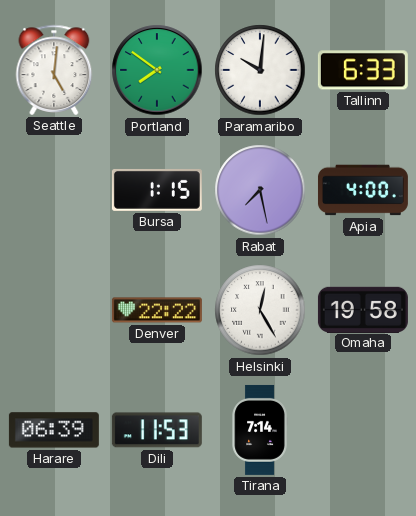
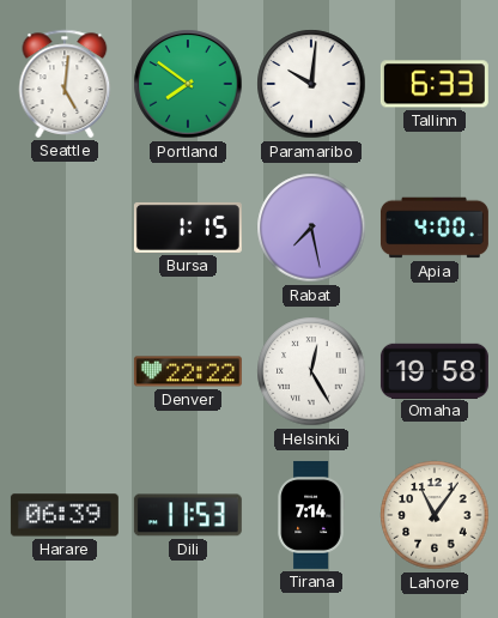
Lahore: none -> 11:06
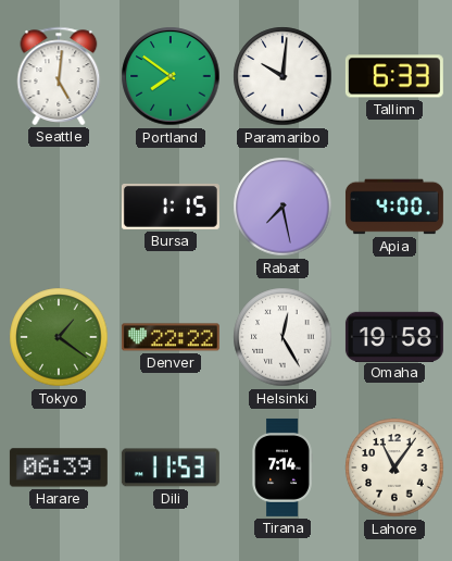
Tokyo: none -> 1:21
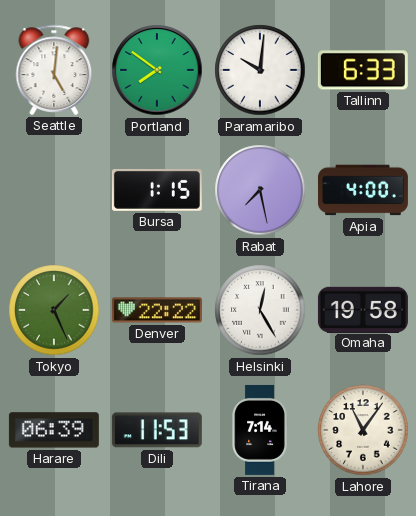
Tokyo: 1:21 -> 1:26
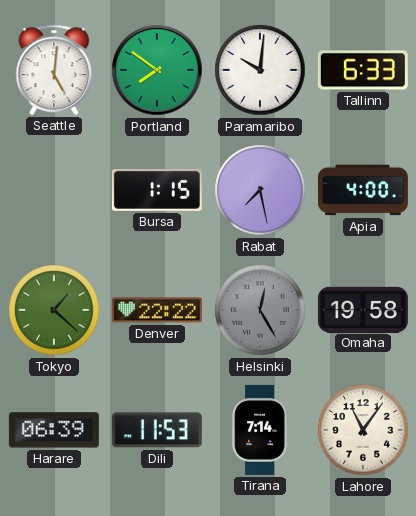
Tokyo: 1:26 -> 1:22
Helsinki dial: white -> grey
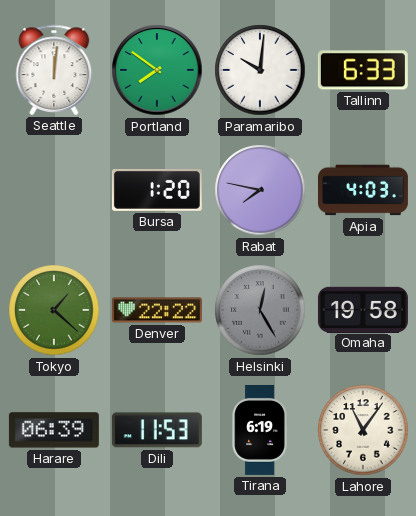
Seattle: 5:01 -> 12:01
Bursa: 1:15 -> 1:20
Rabat: 7:28 -> 7:47
Apia: 4:00 -> 4:03
Tirana: 7:14 -> 6:19
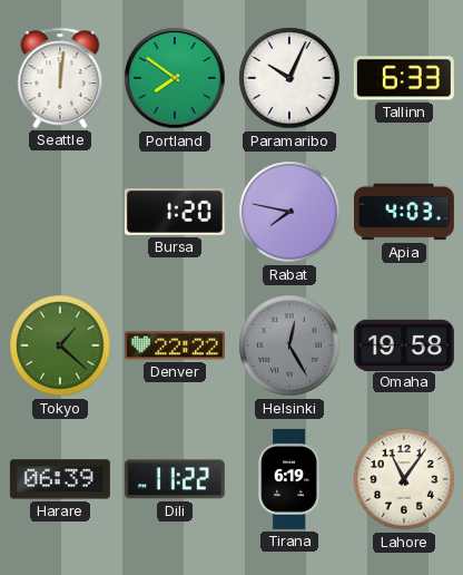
Paramaribo: 10:01 -> 10:04
Dili: 11:53 -> 11:22
